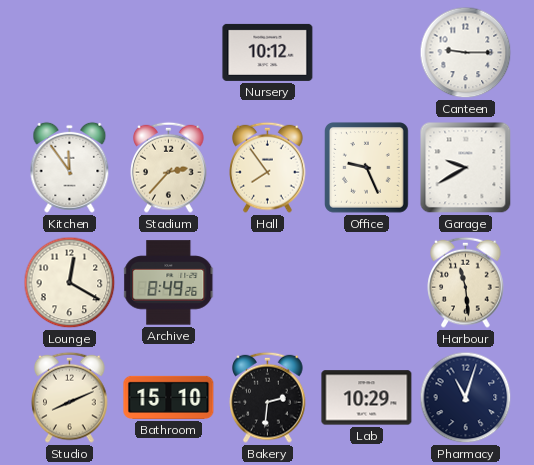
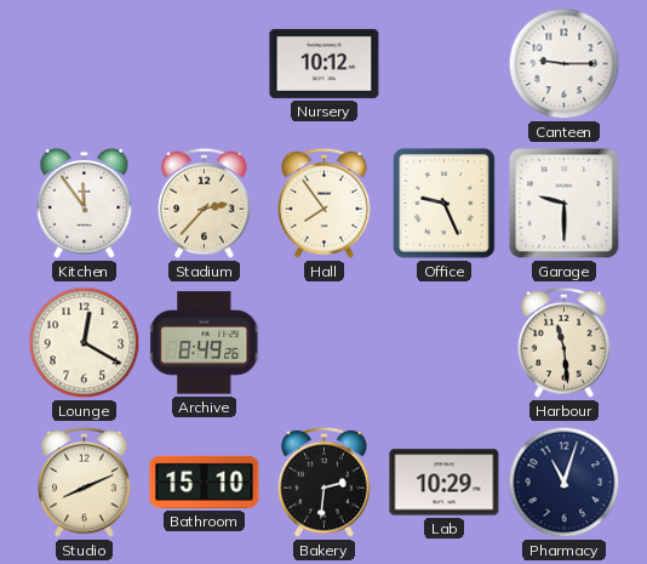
Garage: 9:40 -> 9:30
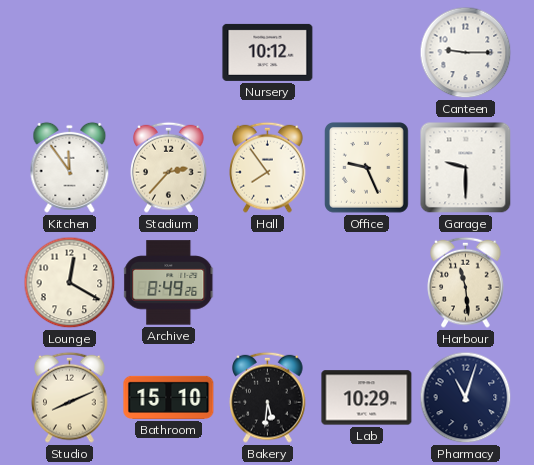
Bakery: 2:31 -> 5:31
